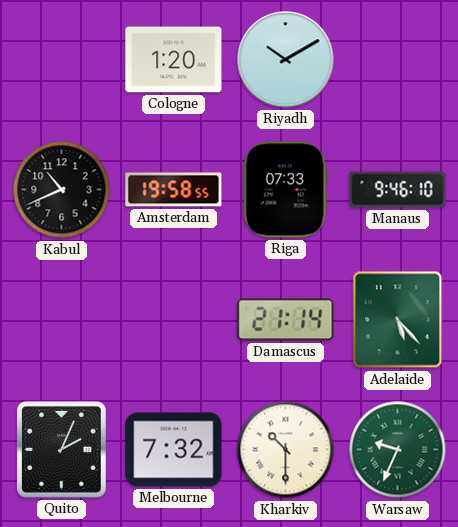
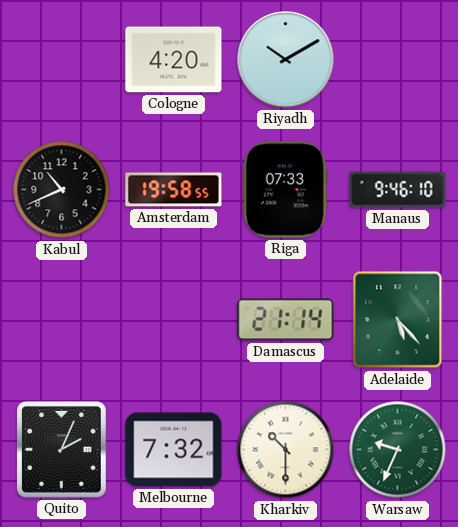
Cologne: 1:20 -> 4:20
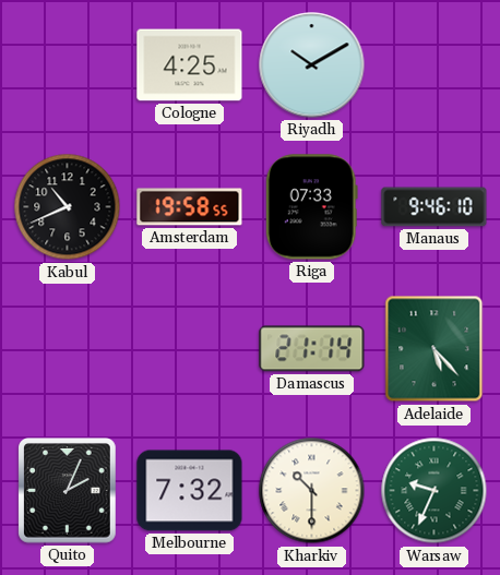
Cologne: 4:20 -> 4:25
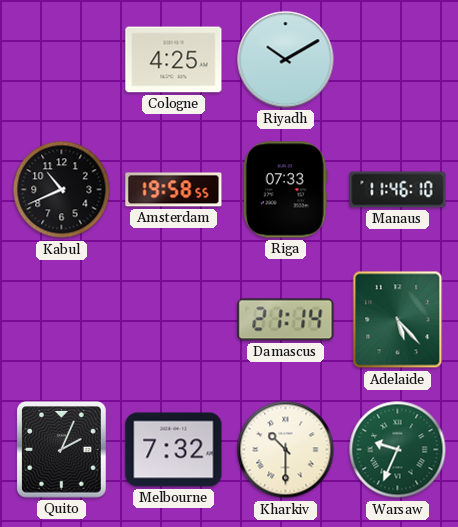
Manaus: 9:46 -> 11:46
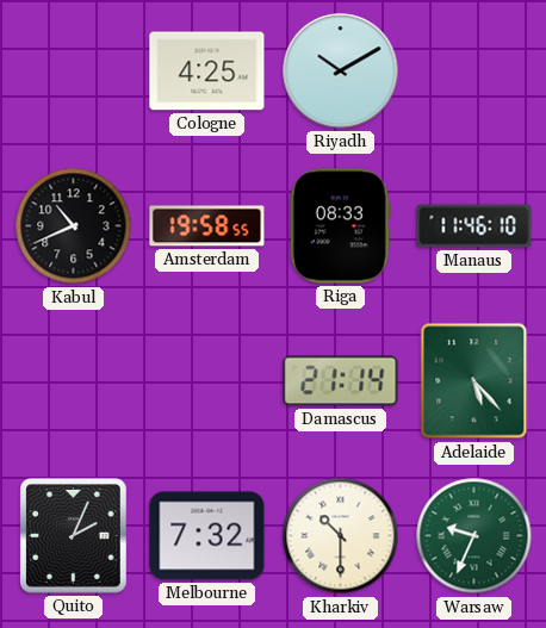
Riga: 07:33 -> 08:33
